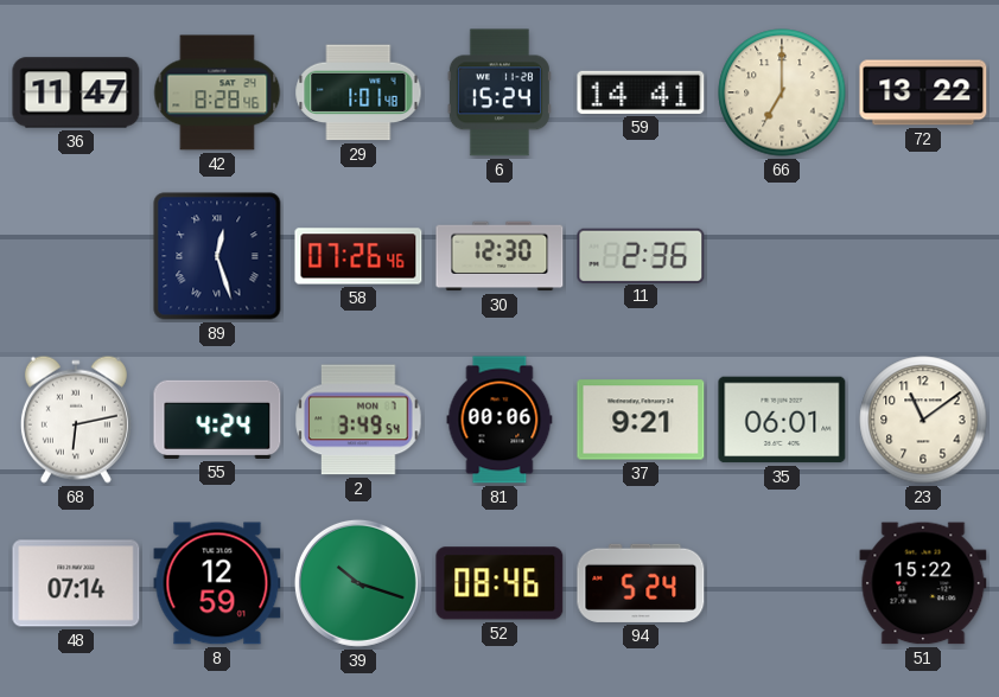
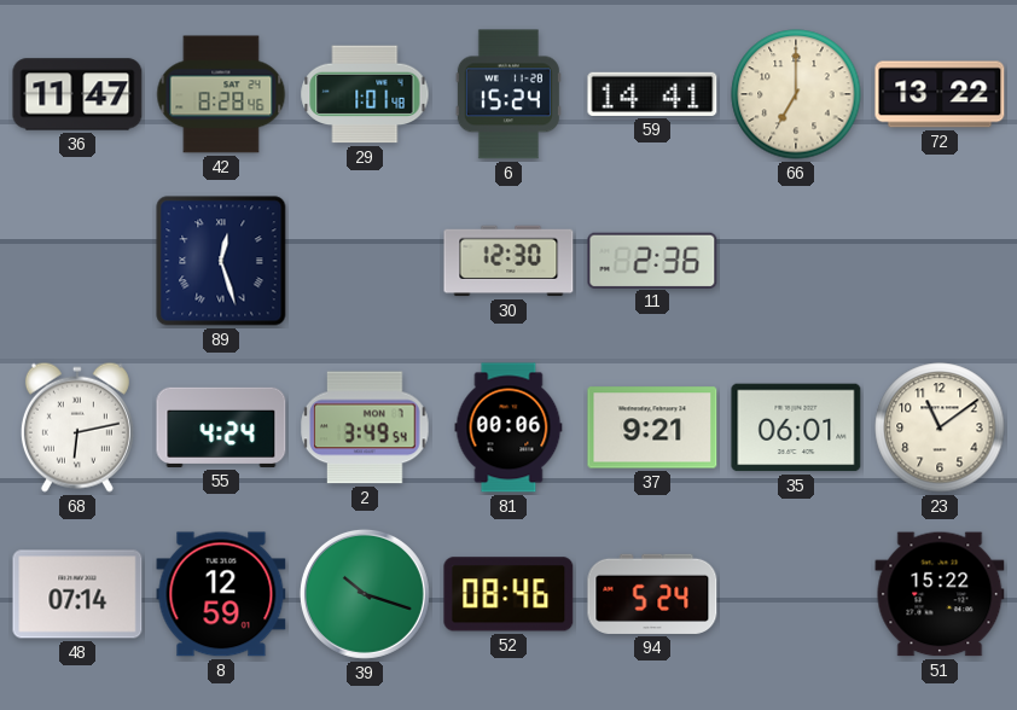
58: 07:26 -> none
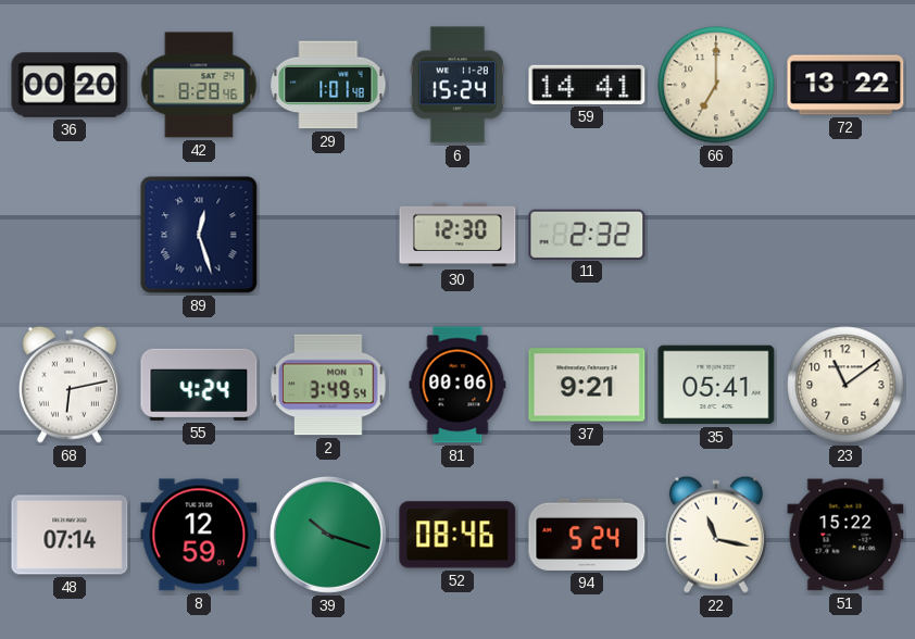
36: 11:47 -> 00:20
11: 2:36 -> 2:32
35: 06:01 -> 05:41
22: none -> 11:17
